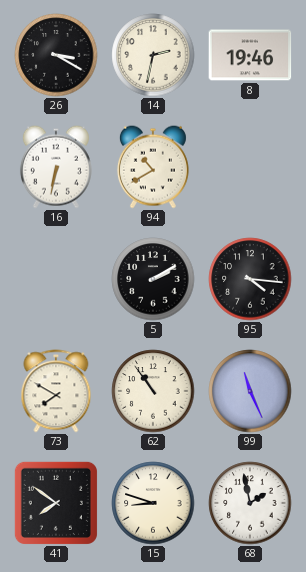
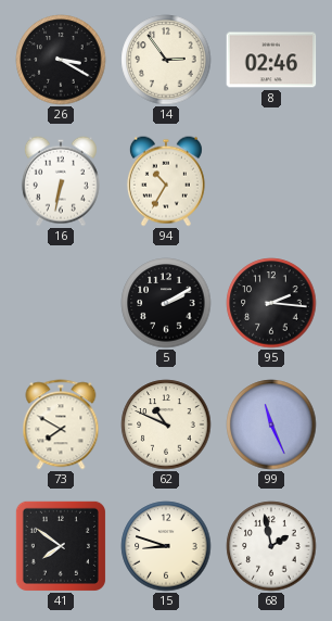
14: 2:32 -> 2:54
8: 19:46 -> 02:46
94: 10:40 -> 10:35
95: 4:16 -> 2:16
62: 10:54 -> 10:49
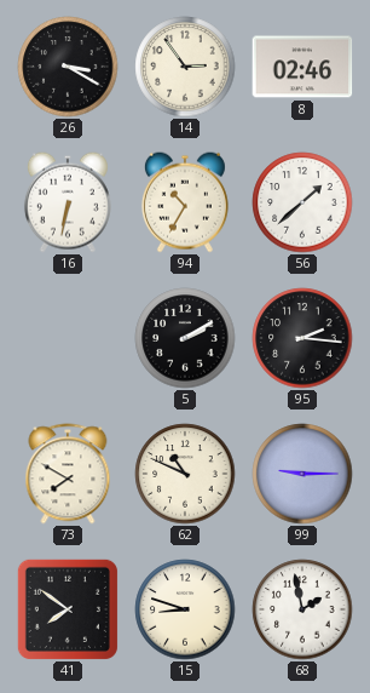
56: none -> 1:38
99: 11:26 -> 9:15
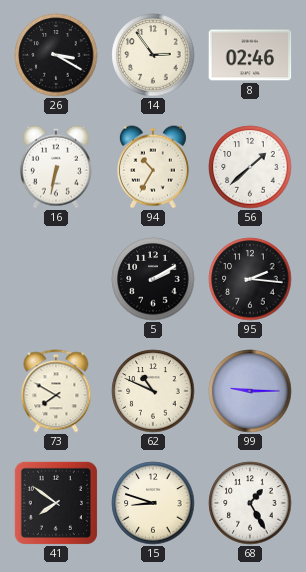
68: 1:58 -> 1:25
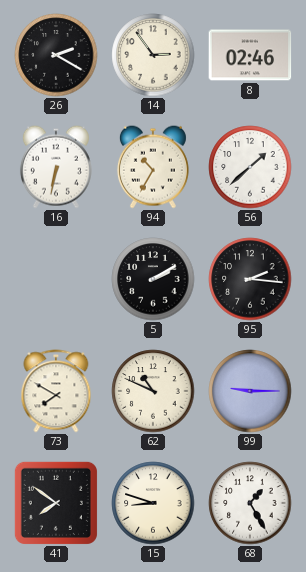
26: 3:20 -> 2:20
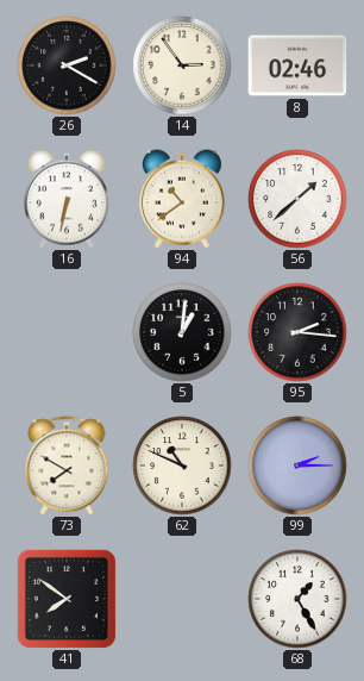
94: 10:35 -> 10:39
5: 2:10 -> 1:01
99: 9:15 -> 2:15
15: 8:48 -> none
